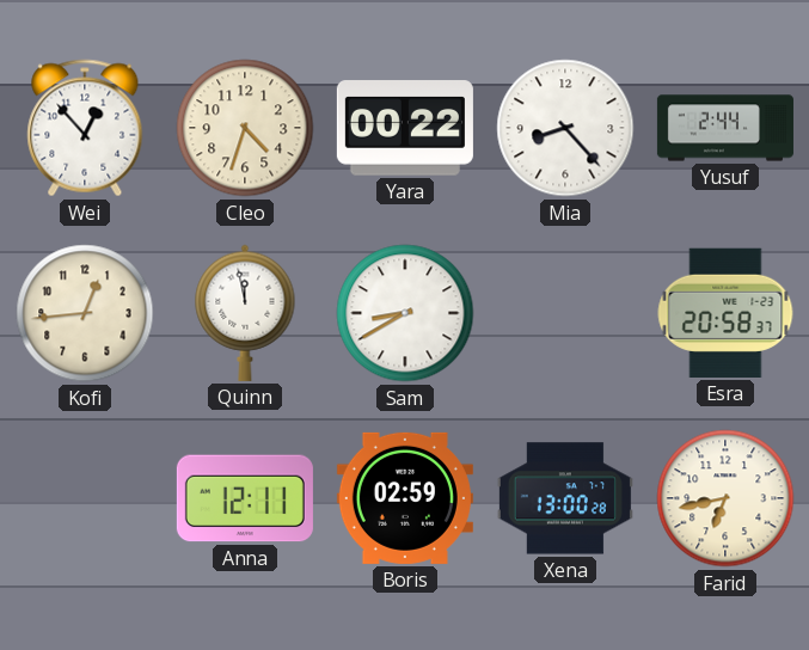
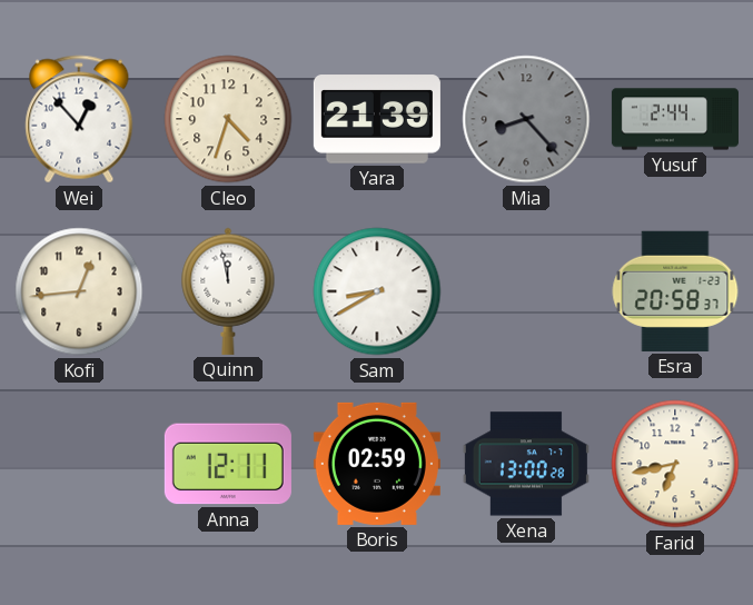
Yara: 00:22 -> 21:39
Mia dial: white -> grey
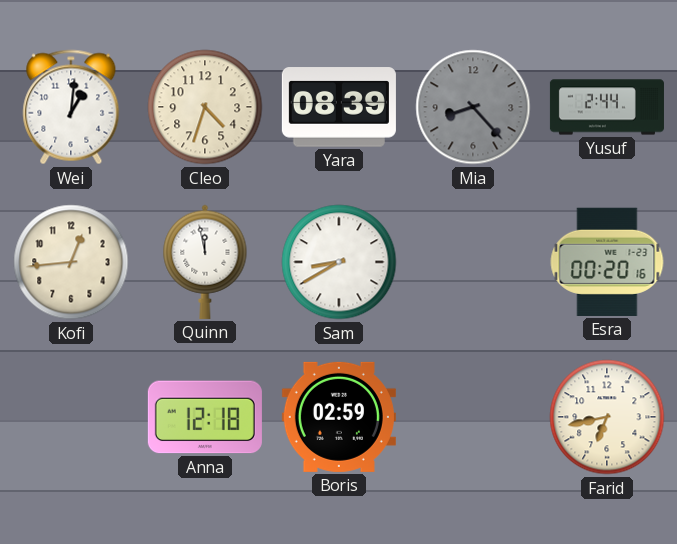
Wei: 12:53 -> 1:01
Yara: 21:39 -> 08:39
Esra: 20:58 -> 00:20
Anna: 12:11 -> 12:18
Xena: 13:00 -> none
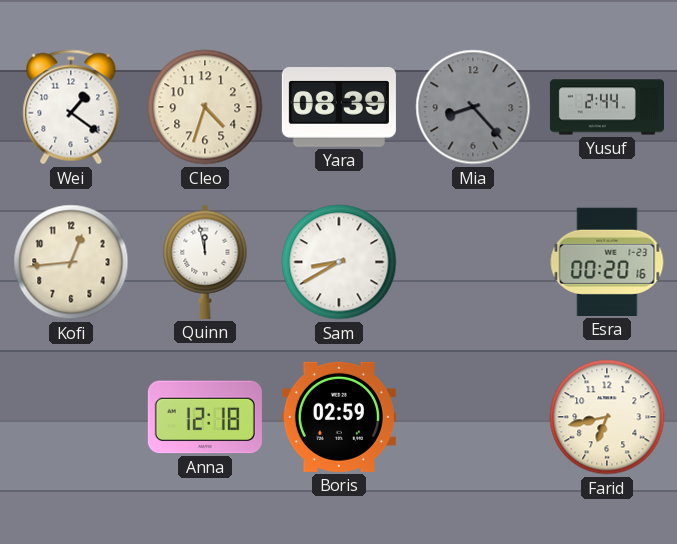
Wei: 1:01 -> 1:21
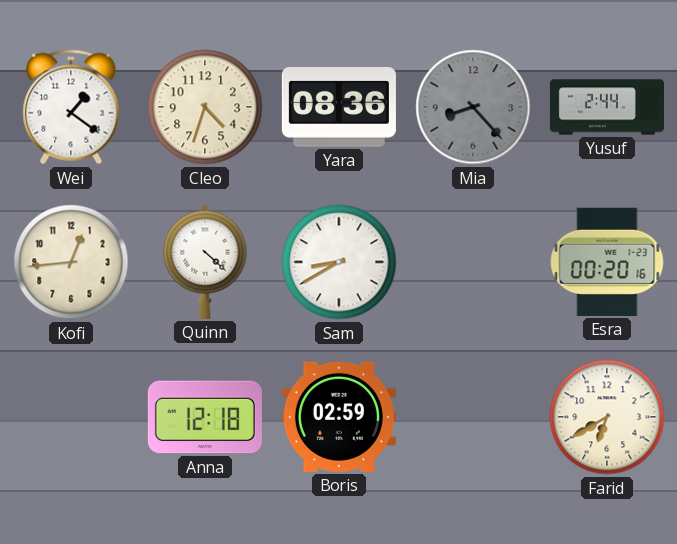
Yara: 08:39 -> 08:36
Quinn: 11:58 -> 4:22
Farid: 6:43 -> 6:40
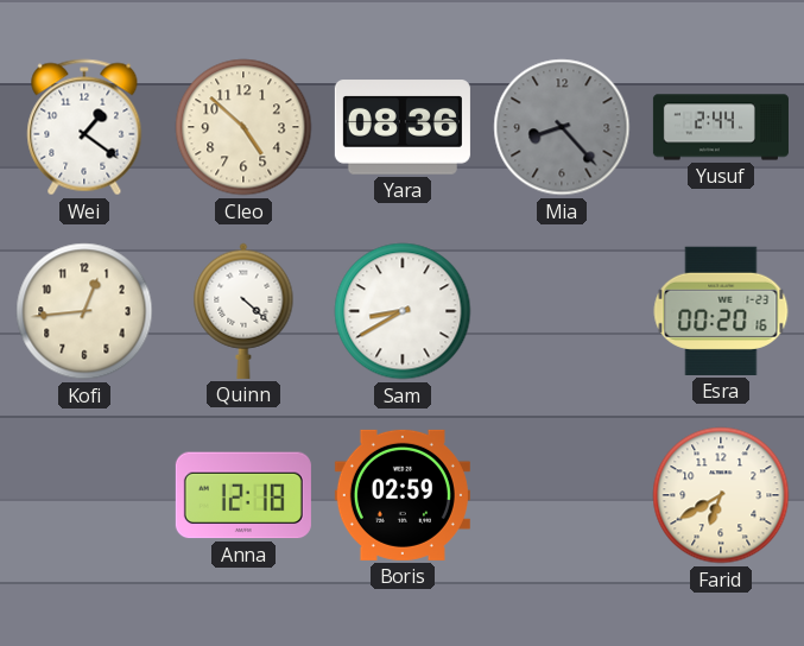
Cleo: 4:33 -> 4:52
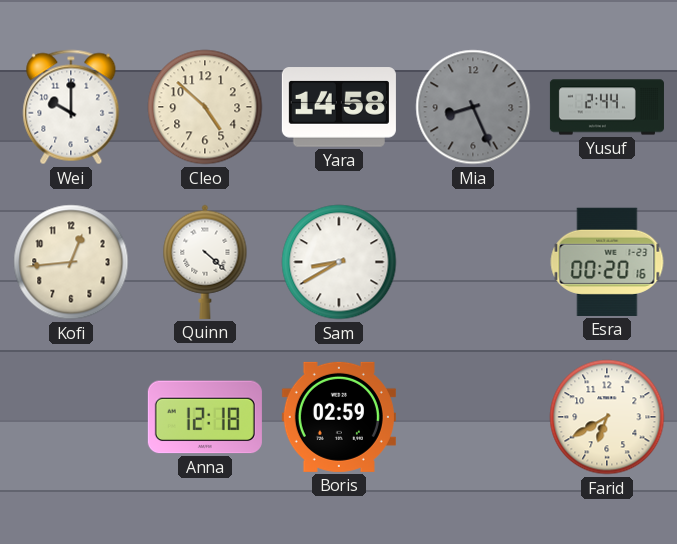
Wei: 1:21 -> 10:00
Yara: 08:36 -> 14:58
Mia: 8:23 -> 8:26
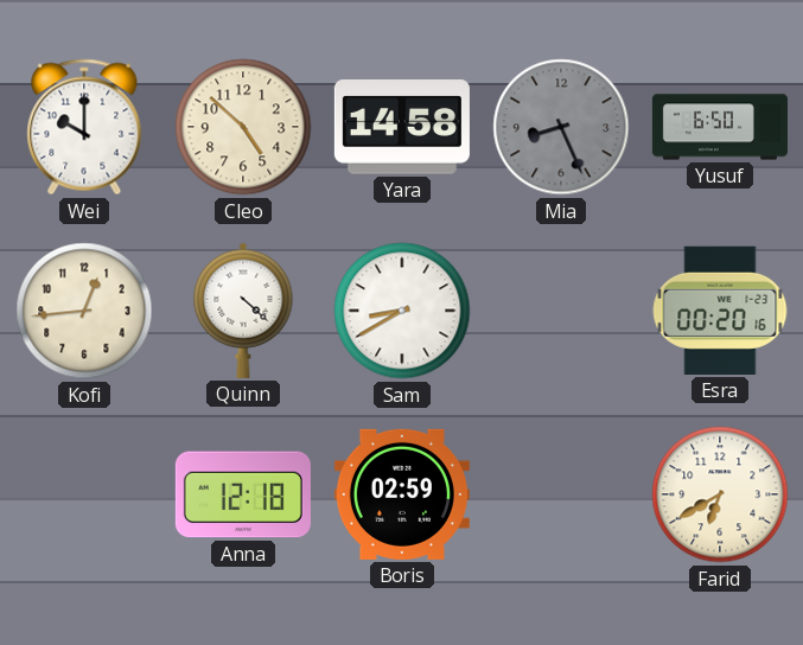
Yusuf: 2:44 -> 6:50
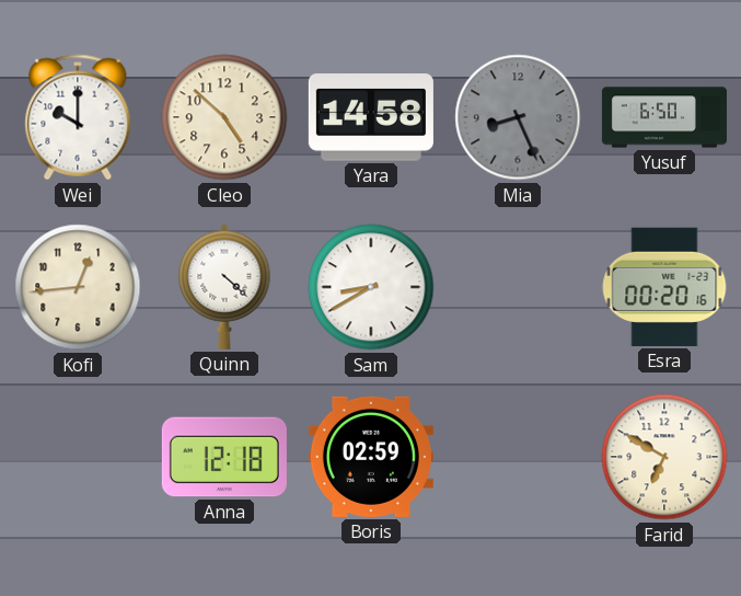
Farid: 6:40 -> 6:50
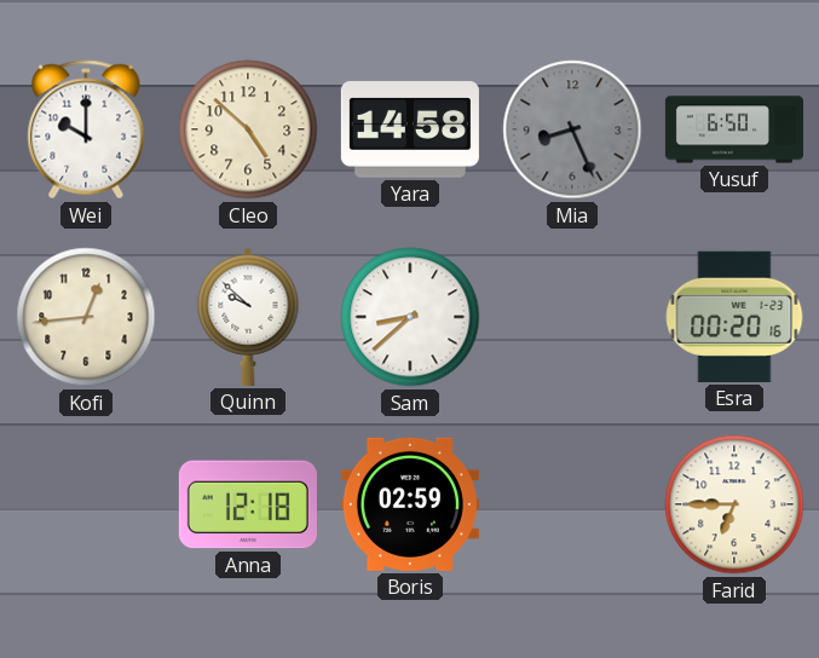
Quinn: 4:22 -> 9:52
Sam: 8:40 -> 8:38
Farid: 6:50 -> 6:45
